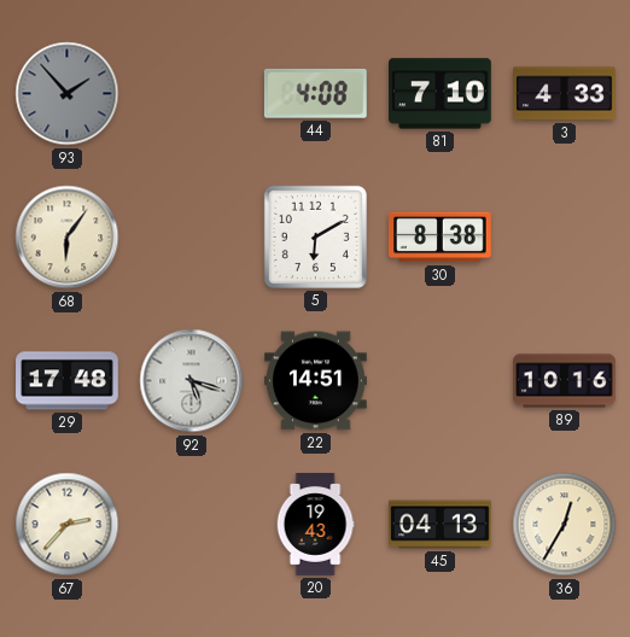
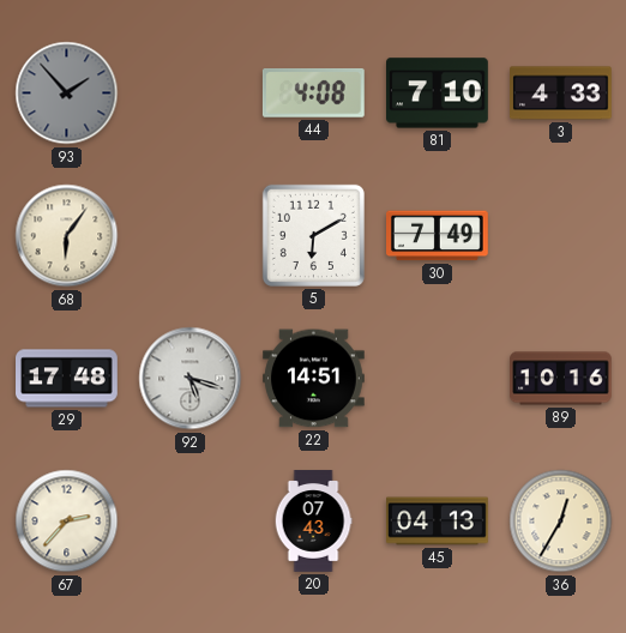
30: 8:38 -> 7:49
20: 19:43 -> 07:43
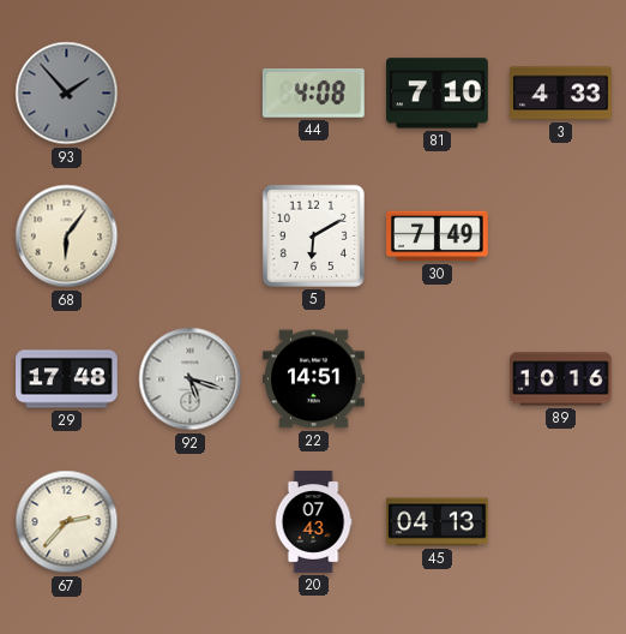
36: 12:35 -> none
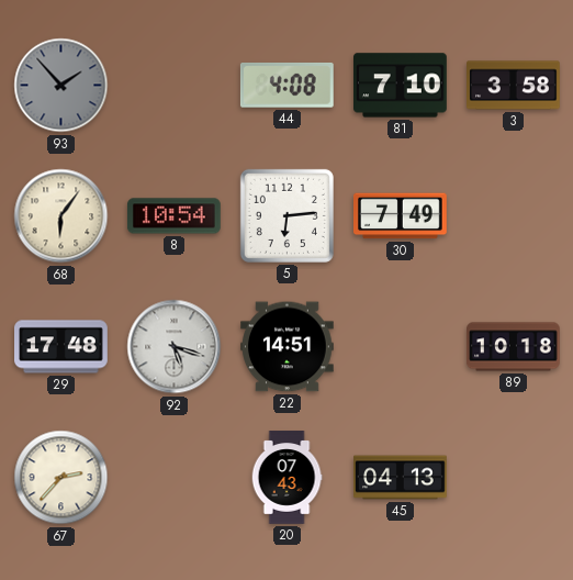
3: 4:33 -> 3:58
8: none -> 10:54
5: 6:10 -> 6:14
89: 10:16 -> 10:18
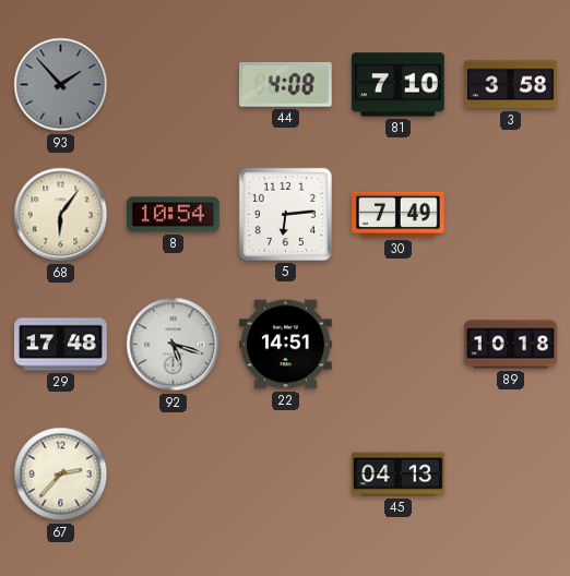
20: 07:43 -> none
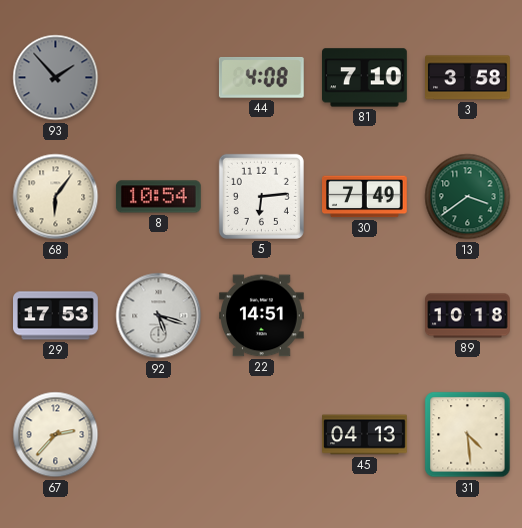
13: none -> 3:39
29: 17:48 -> 17:53
31: none -> 4:29
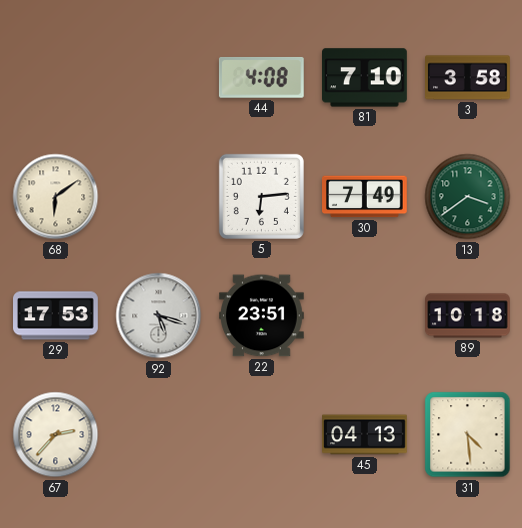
93: 1:53 -> none
68: 6:06 -> 6:09
8: 10:54 -> none
22: 14:51 -> 23:51
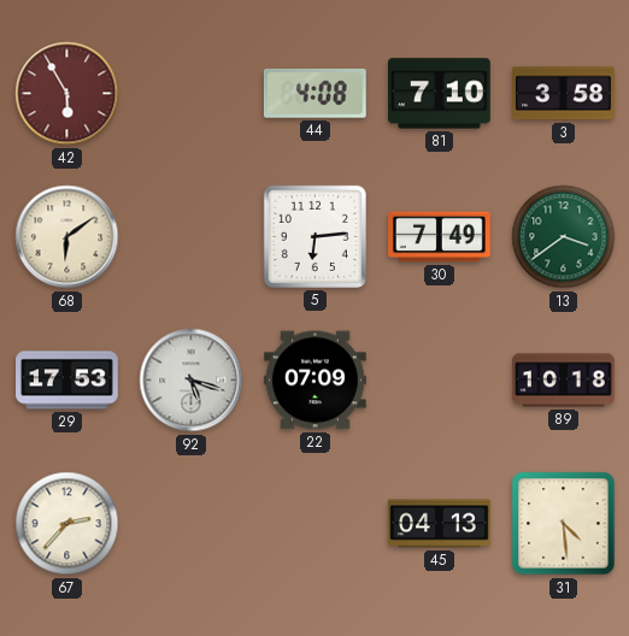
42: none -> 5:55
22: 23:51 -> 07:09
